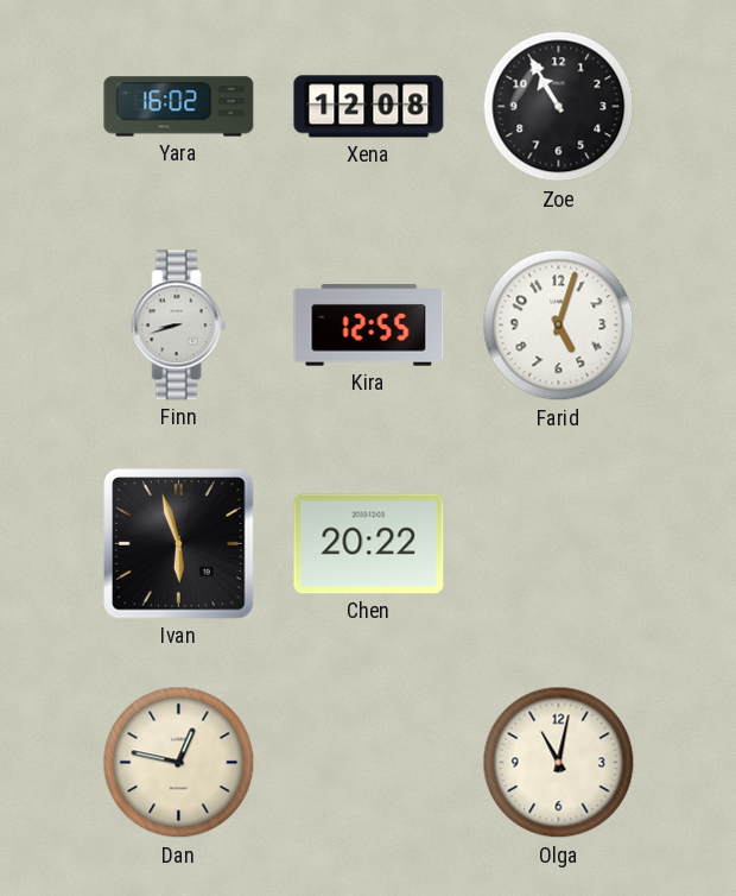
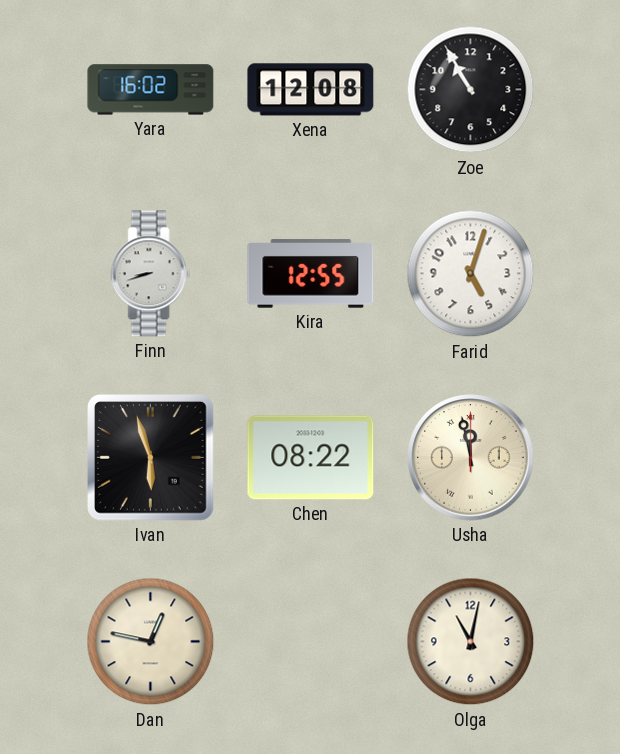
Chen: 20:22 -> 08:22
Usha: none -> 11:58
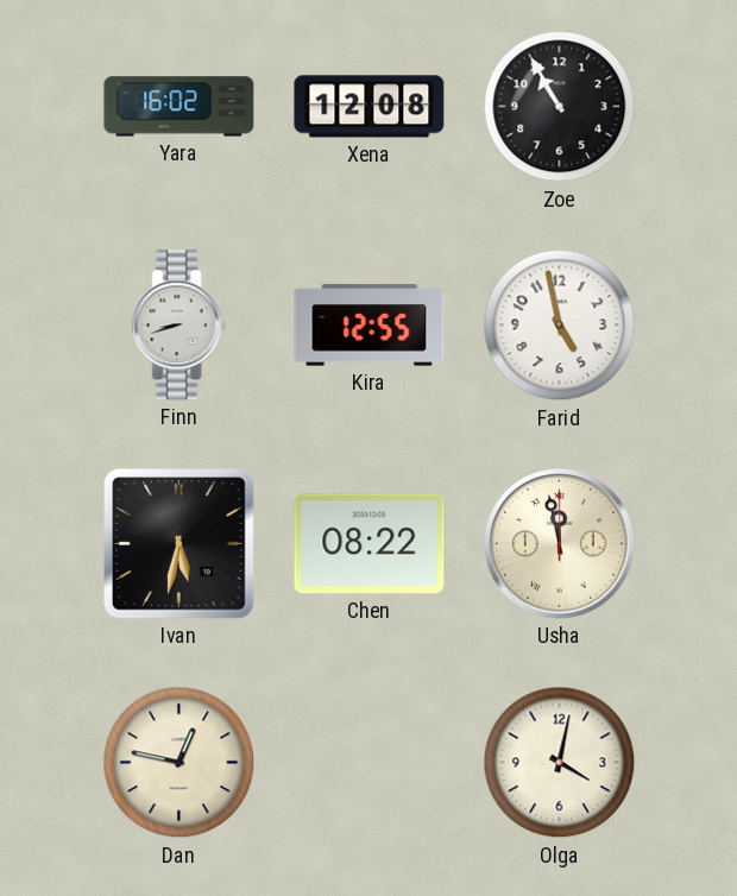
Farid: 5:03 -> 4:58
Ivan: 5:57 -> 5:32
Olga: 11:02 -> 4:02
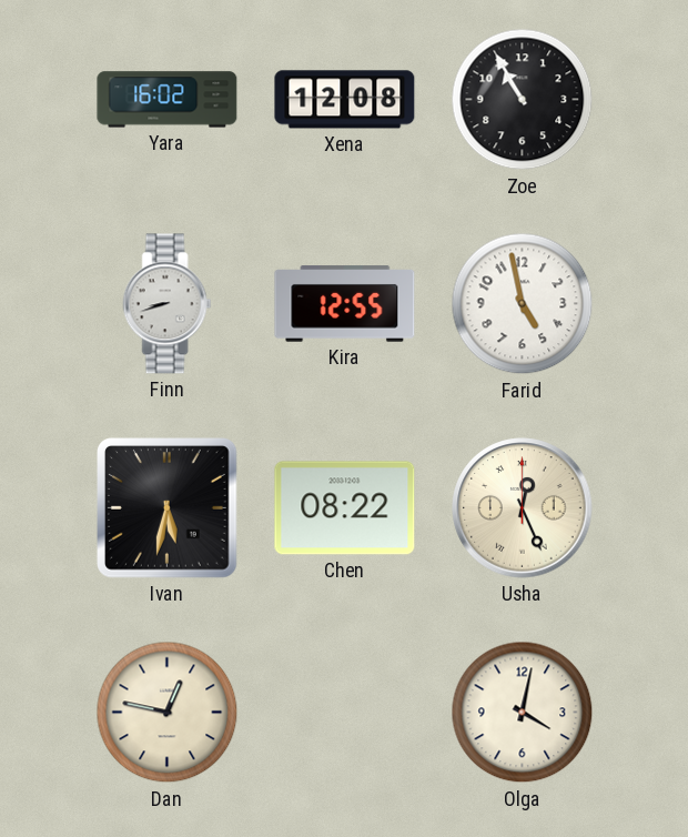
Usha: 11:58 -> 12:26
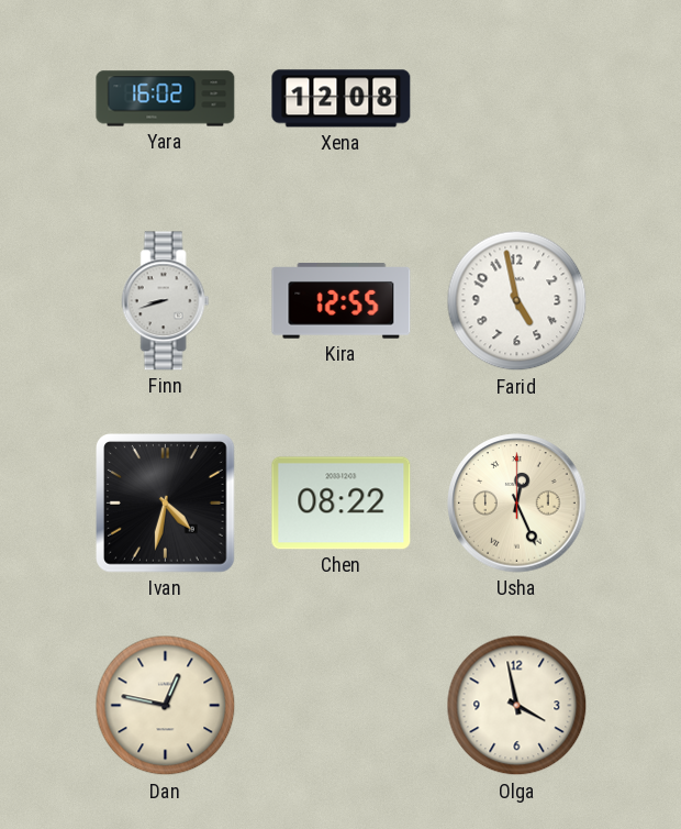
Zoe: 10:55 -> none
Ivan: 5:32 -> 4:32
Olga: 4:02 -> 3:58
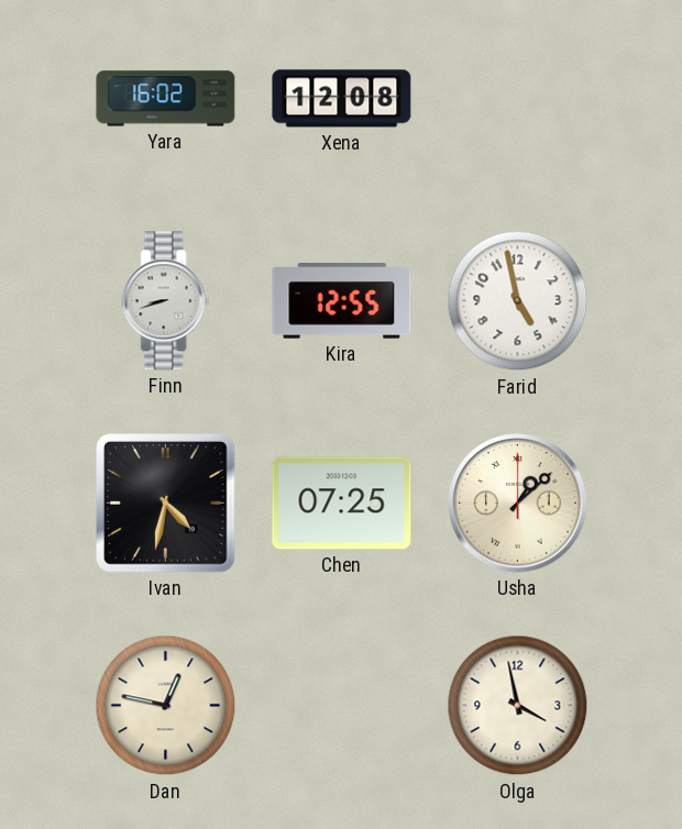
Chen: 08:22 -> 07:25
Usha: 12:26 -> 1:08
